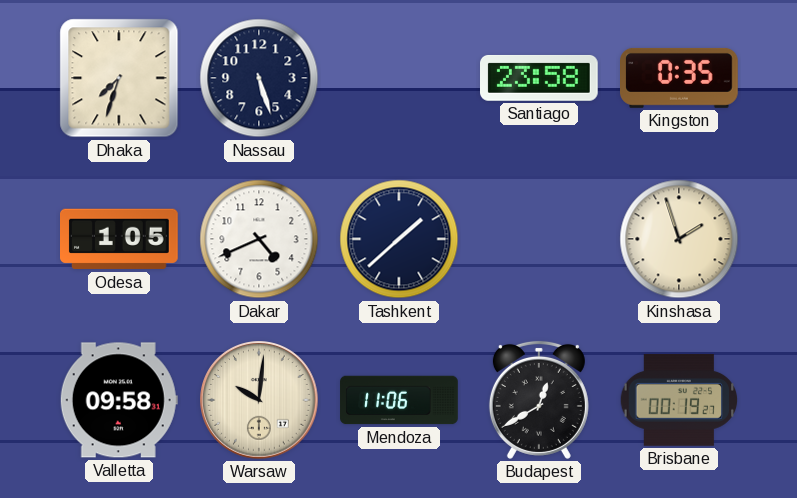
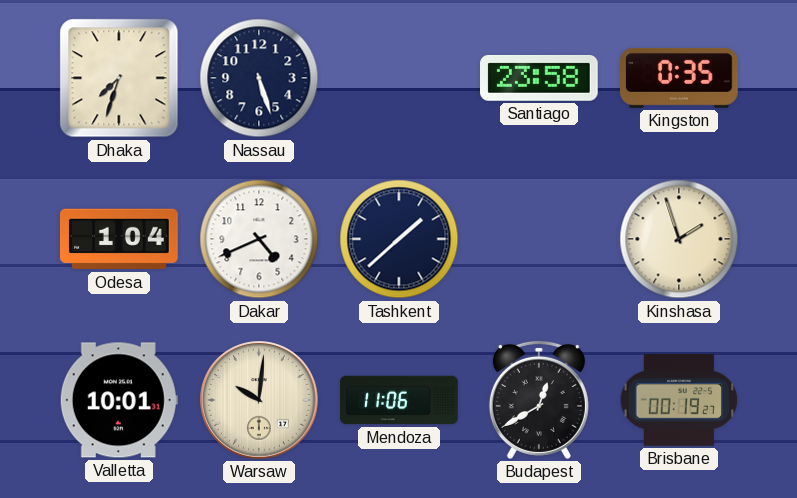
Odesa: 1:05 -> 1:04
Valletta: 09:58 -> 10:01
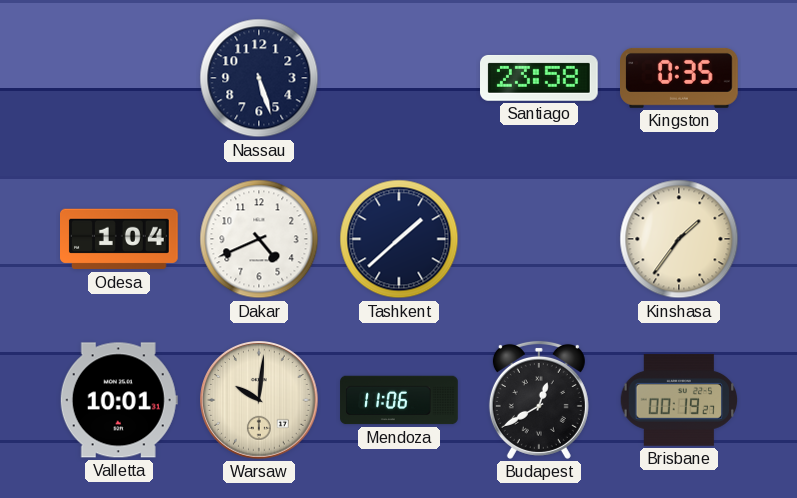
Dhaka: 7:33 -> none
Kinshasa: 1:57 -> 1:36
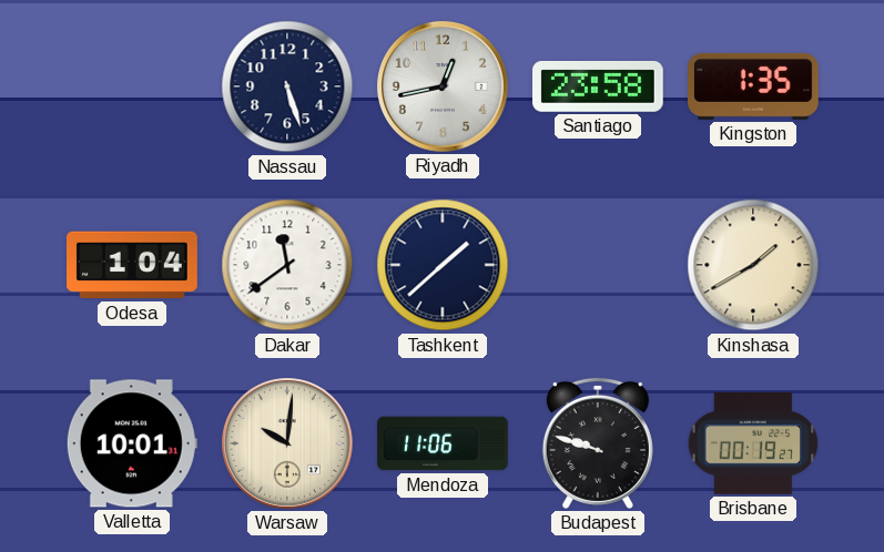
Riyadh: none -> 12:43
Kingston: 0:35 -> 1:35
Dakar: 4:41 -> 11:39
Kinshasa: 1:36 -> 1:40
Budapest: 12:40 -> 9:48
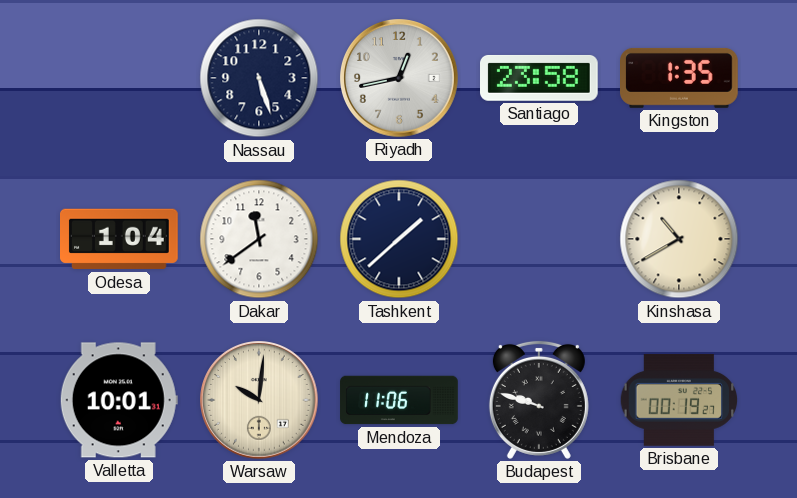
Kinshasa: 1:40 -> 10:40
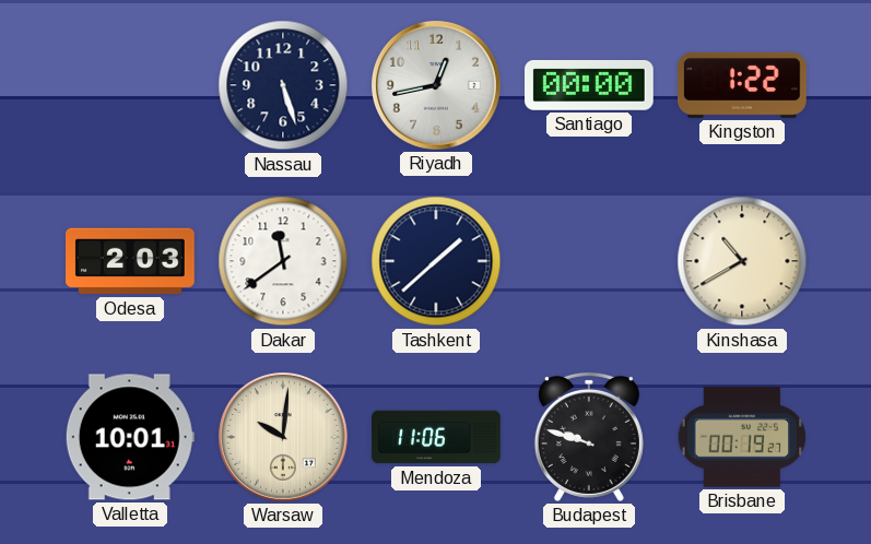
Santiago: 23:58 -> 00:00
Kingston: 1:35 -> 1:22
Odesa: 1:04 -> 2:03
